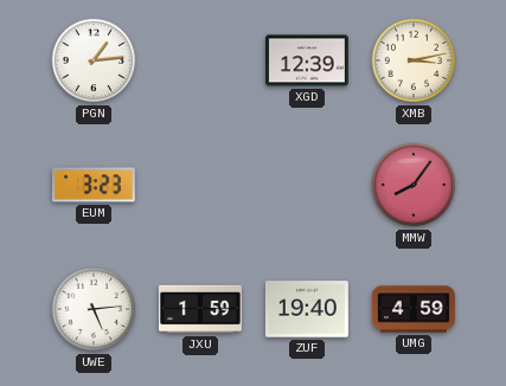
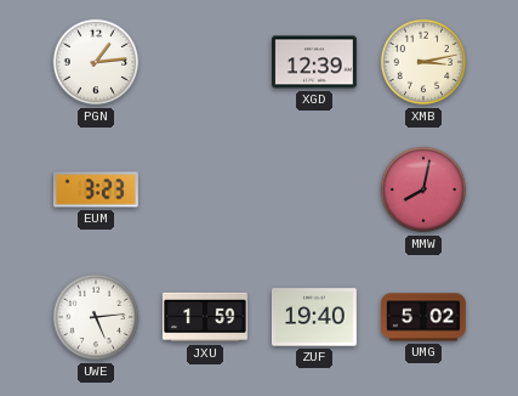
MMW: 8:06 -> 8:02
UMG: 4:59 -> 5:02
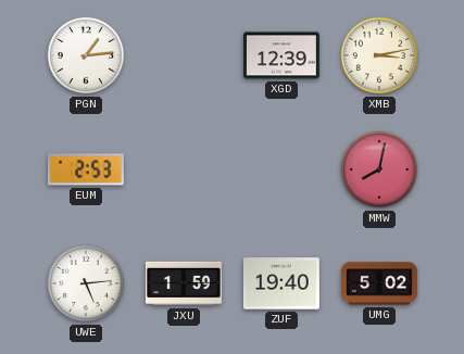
EUM: 3:23 -> 2:53
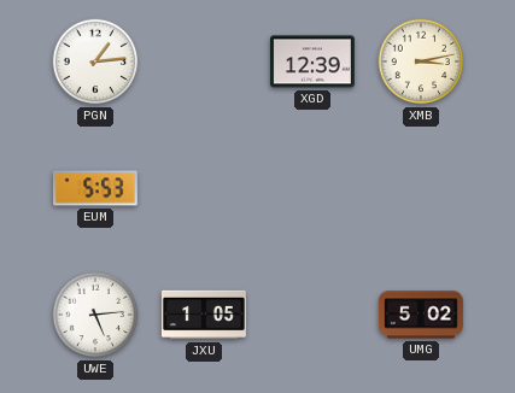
EUM: 2:53 -> 5:53
MMW: 8:02 -> none
JXU: 1:59 -> 1:05
ZUF: 19:40 -> none
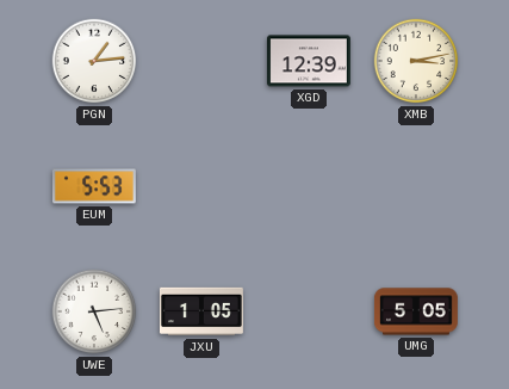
UMG: 5:02 -> 5:05
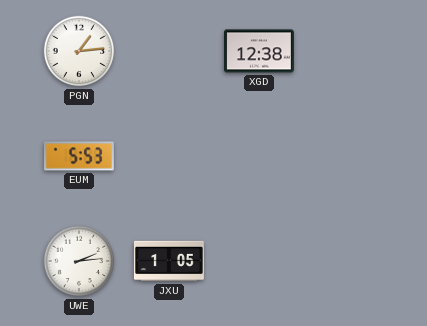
XGD: 12:39 -> 12:38
XMB: 3:13 -> none
UWE: 5:14 -> 2:14
UMG: 5:05 -> none
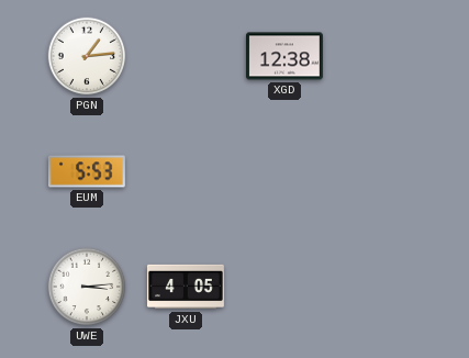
UWE: 2:14 -> 3:14
JXU: 1:05 -> 4:05
